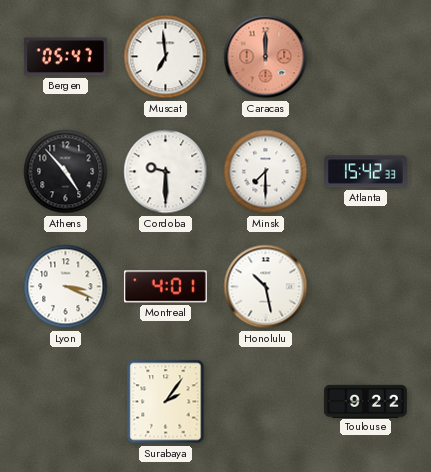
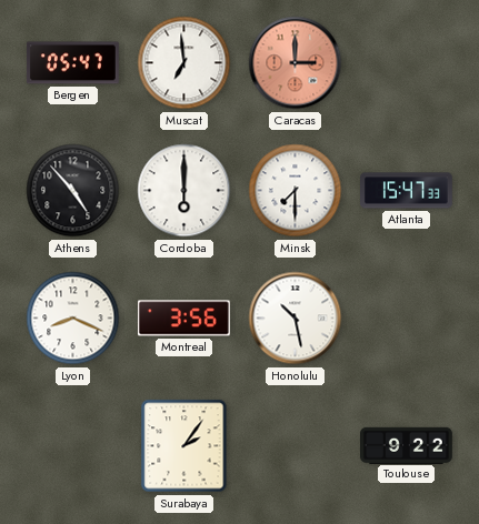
Caracas: 12:00 -> 3:00
Cordoba: 9:30 -> 6:00
Atlanta: 15:42 -> 15:47
Lyon: 3:19 -> 8:19
Montreal: 4:01 -> 3:56
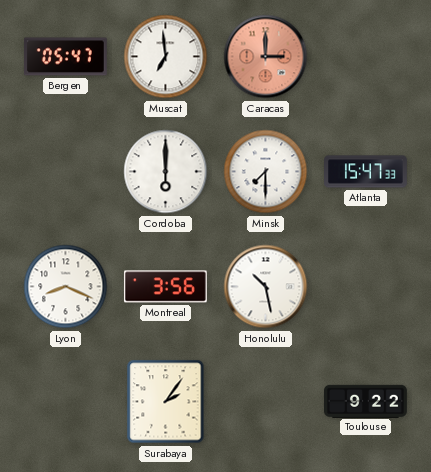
Athens: 4:53 -> none
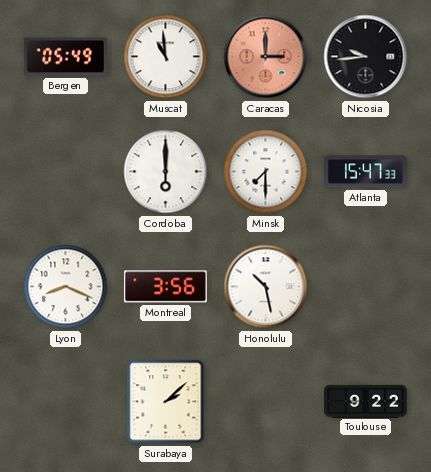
Bergen: 05:47 -> 05:49
Muscat: 6:59 -> 10:59
Nicosia: none -> 9:44
Surabaya: 2:06 -> 2:08
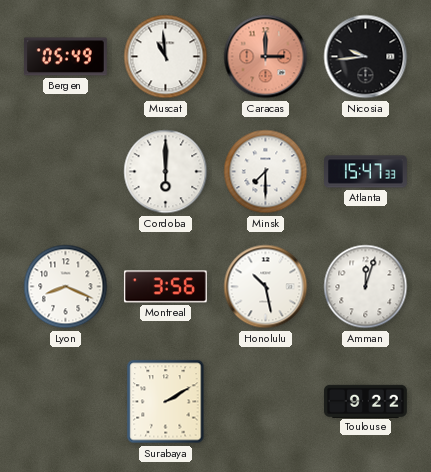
Amman: none -> 12:03
Surabaya: 2:08 -> 2:10
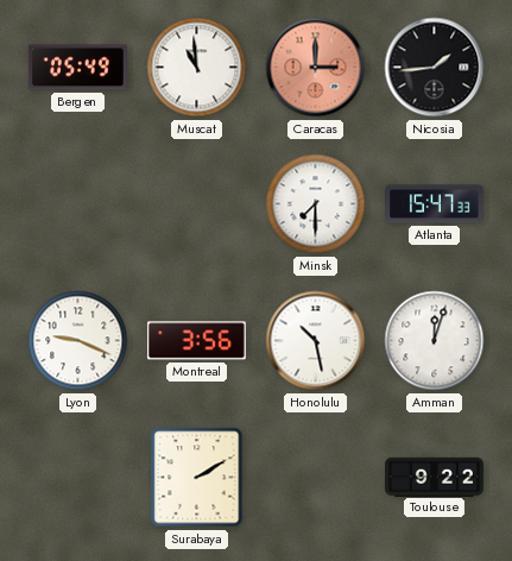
Nicosia: 9:44 -> 1:44
Cordoba: 6:00 -> none
Lyon: 8:19 -> 9:19
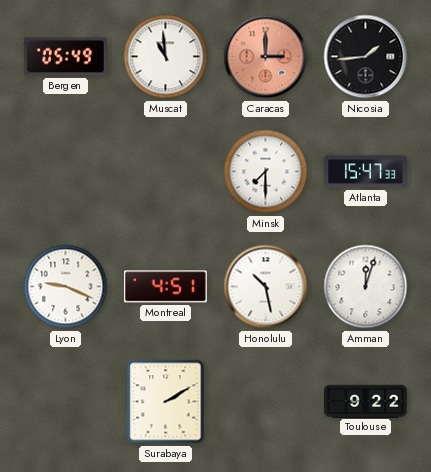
Montreal: 3:56 -> 4:51
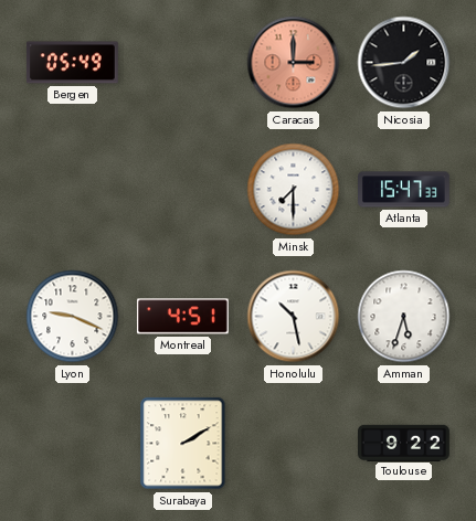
Muscat: 10:59 -> none
Amman: 12:03 -> 5:33
